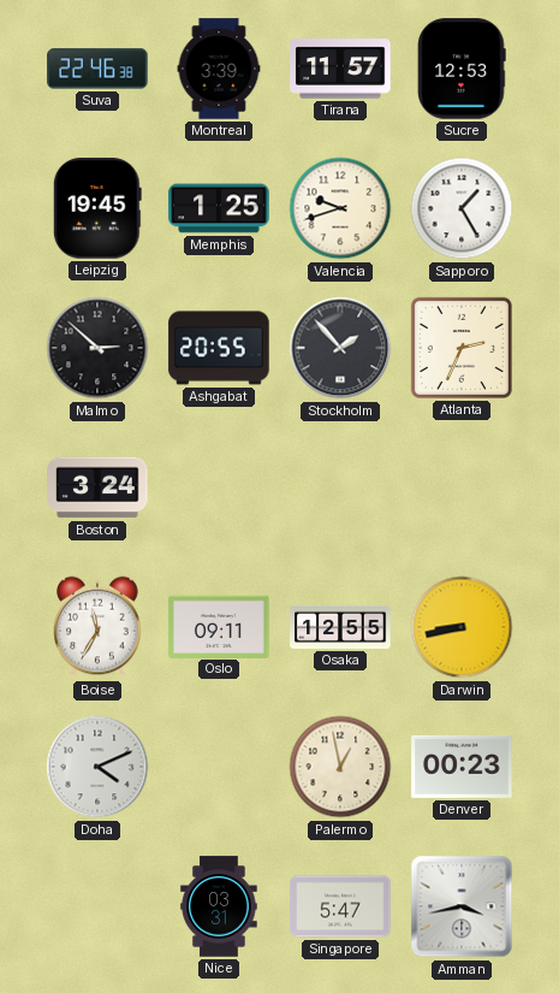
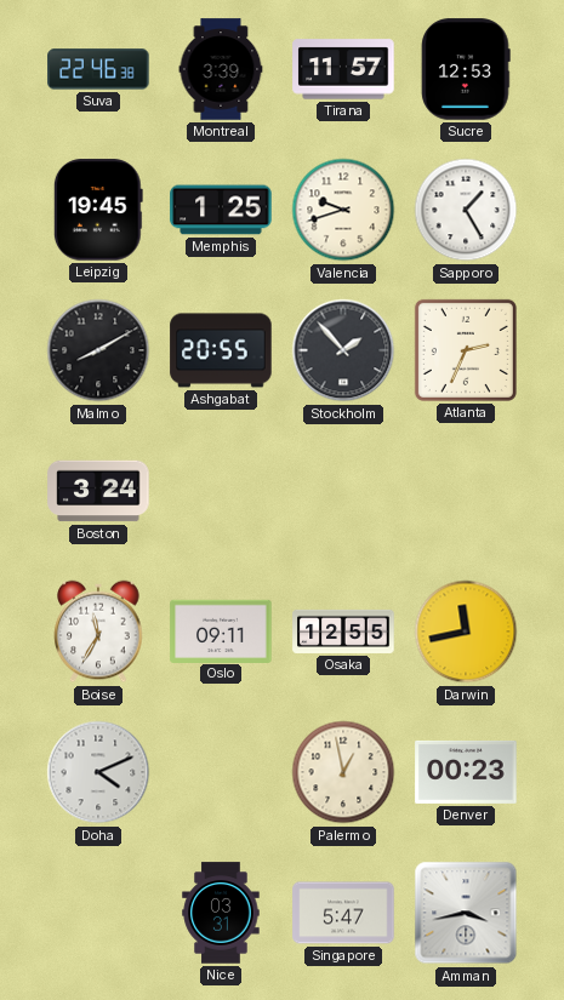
Malmo: 2:52 -> 8:10
Darwin: 8:43 -> 11:43
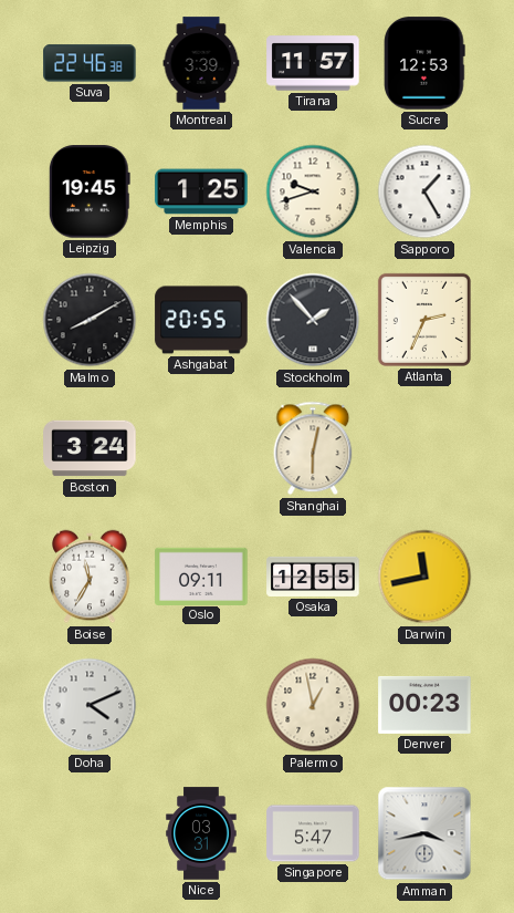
Shanghai: none -> 6:02
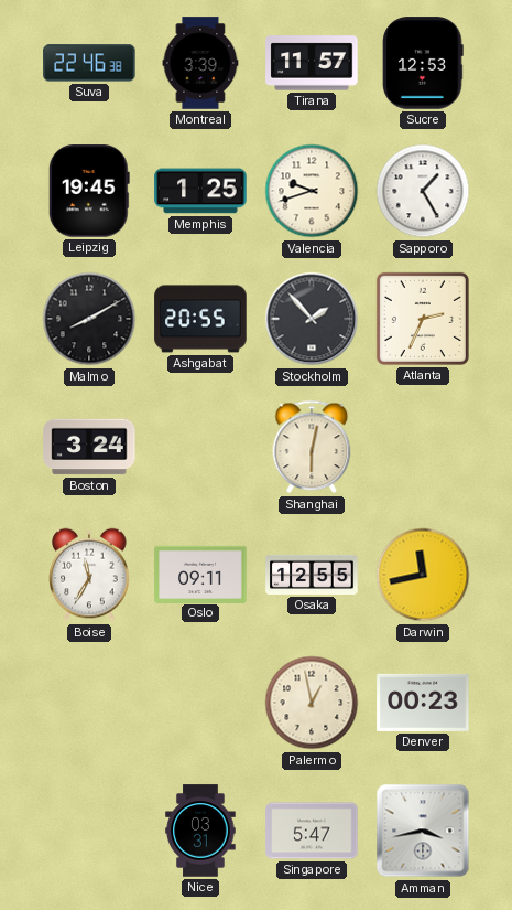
Doha: 4:11 -> none
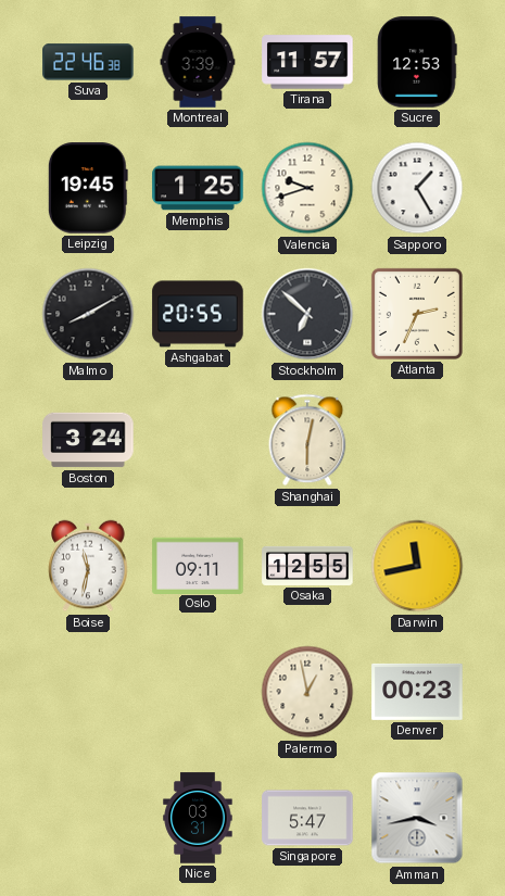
Stockholm: 1:53 -> 6:52
Boise: 11:35 -> 11:32
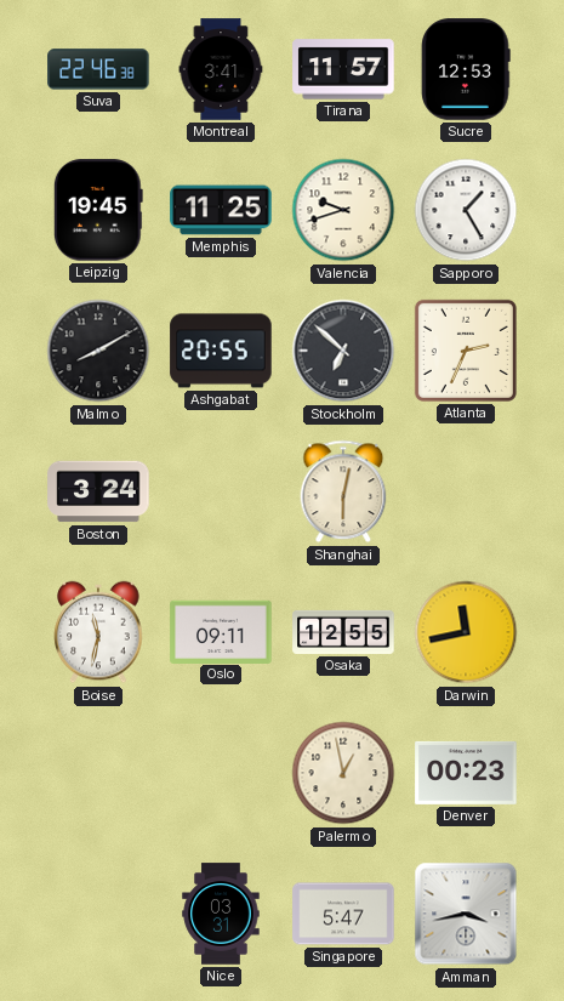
Montreal: 3:39 -> 3:41
Memphis: 1:25 -> 11:25
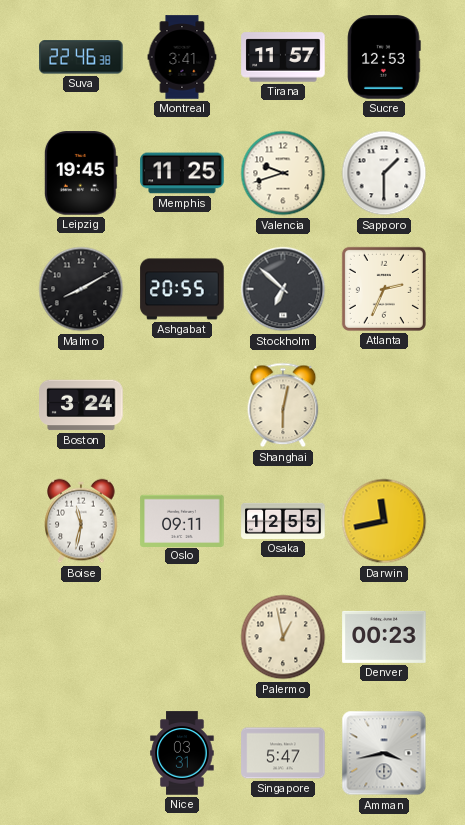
Sapporo: 1:25 -> 1:30
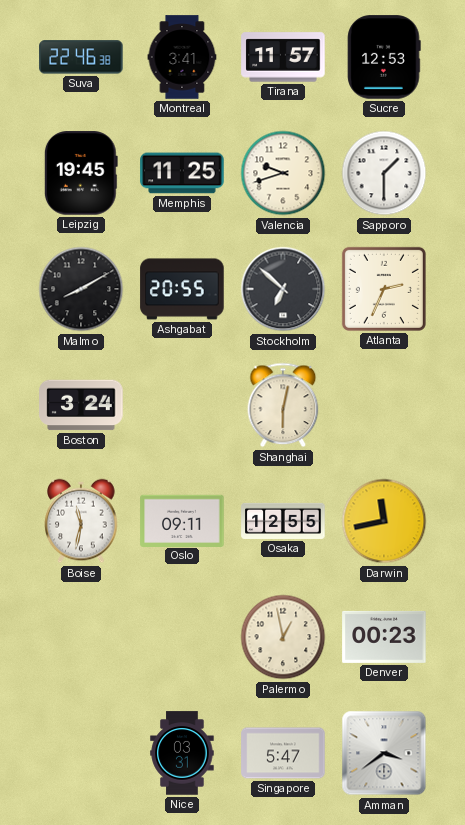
Amman: 3:43 -> 3:39
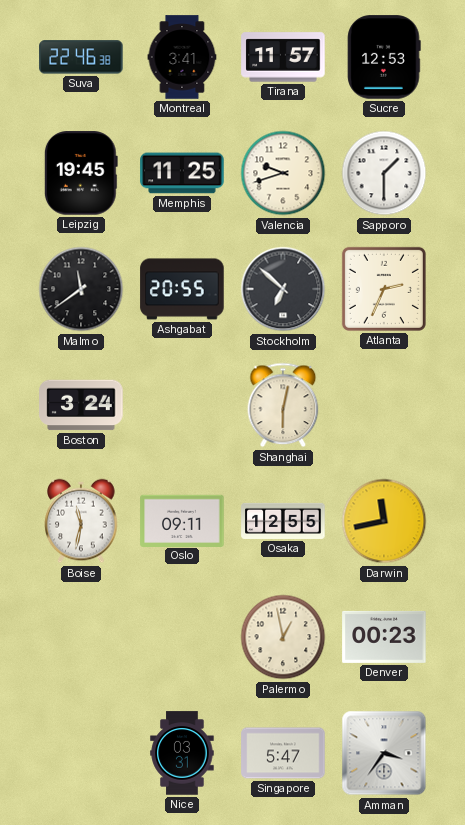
Malmo: 8:10 -> 11:39
Amman: 3:39 -> 3:36
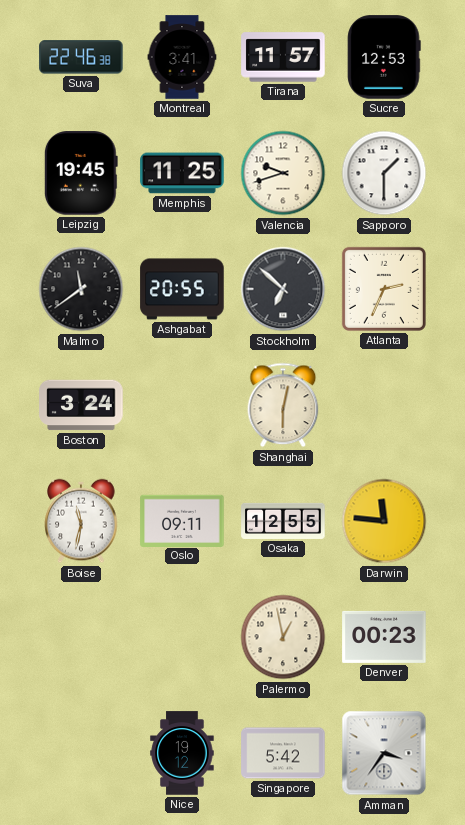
Darwin: 11:43 -> 11:46
Nice: 03:31 -> 19:12
Singapore: 5:47 -> 5:42
